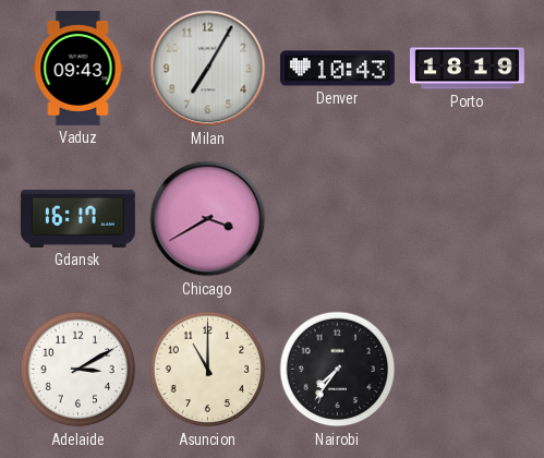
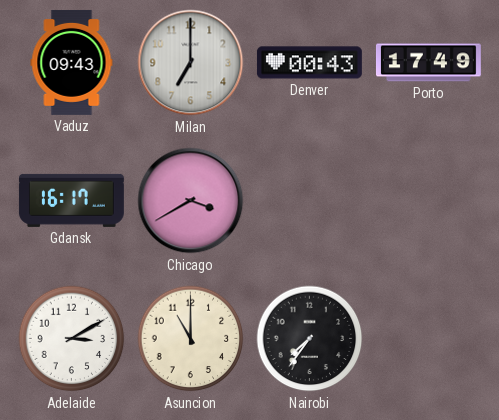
Milan: 7:05 -> 7:00
Denver: 10:43 -> 00:43
Porto: 18:19 -> 17:49
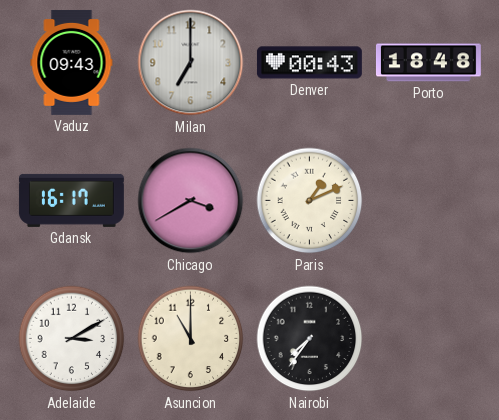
Porto: 17:49 -> 18:48
Paris: none -> 1:11
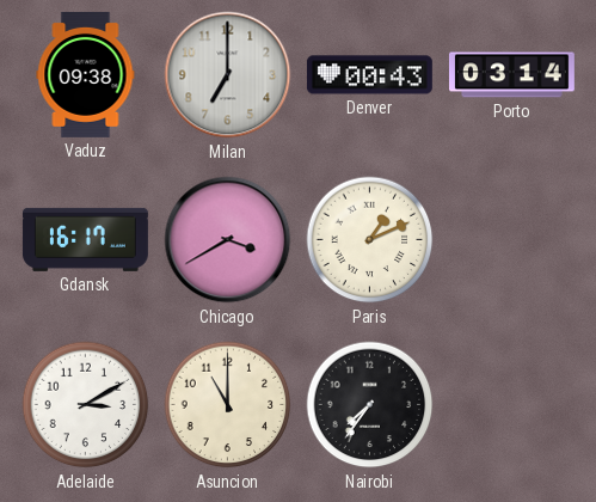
Vaduz: 09:43 -> 09:38
Porto: 18:48 -> 03:14
